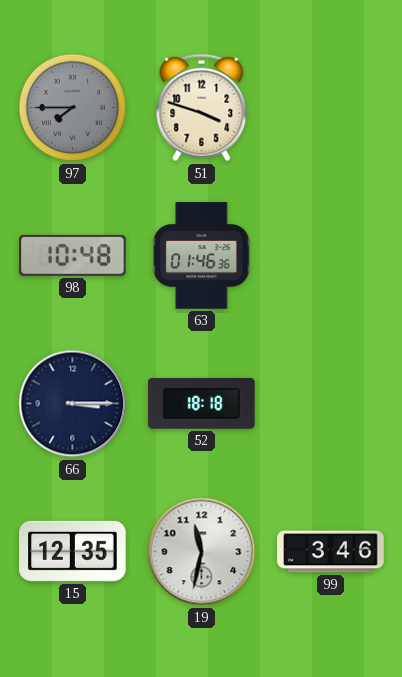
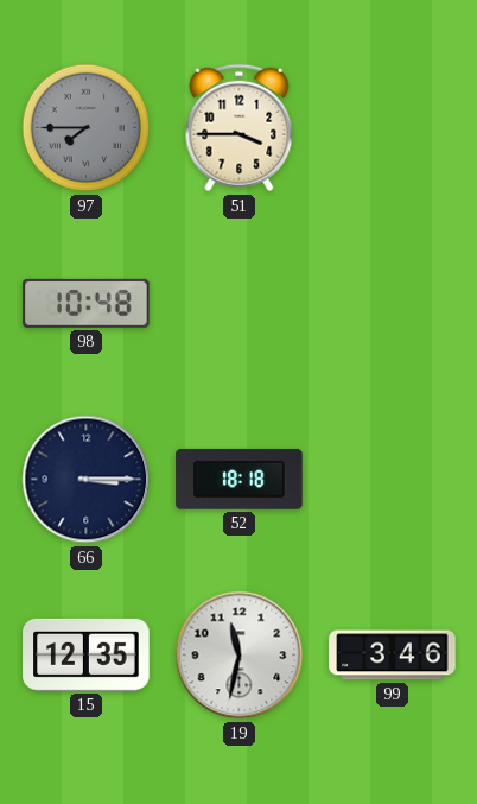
51: 3:48 -> 3:45
63: 01:46 -> none
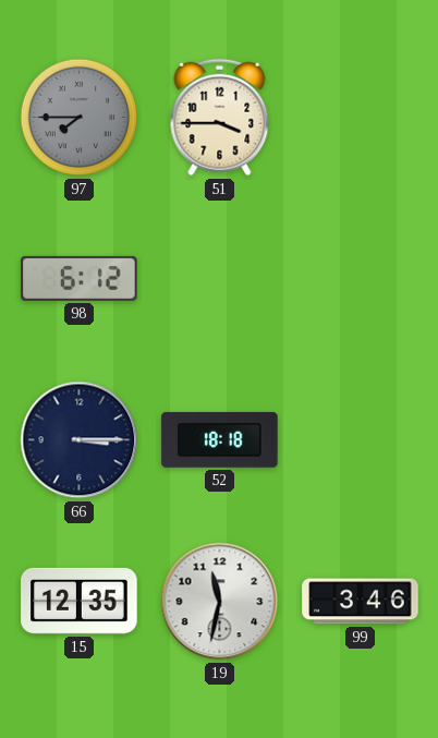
98: 10:48 -> 6:12
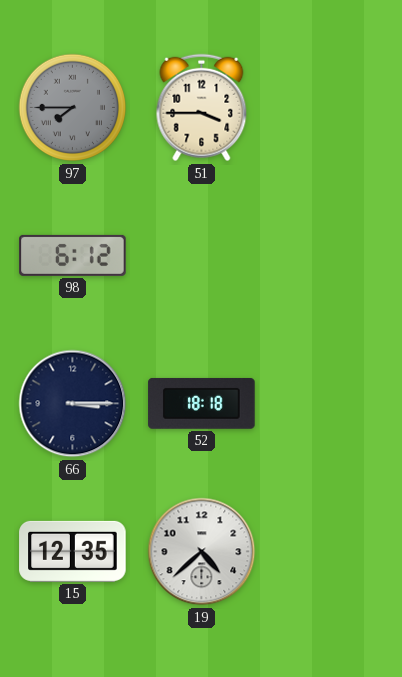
19: 11:32 -> 4:38
99: 3:46 -> none
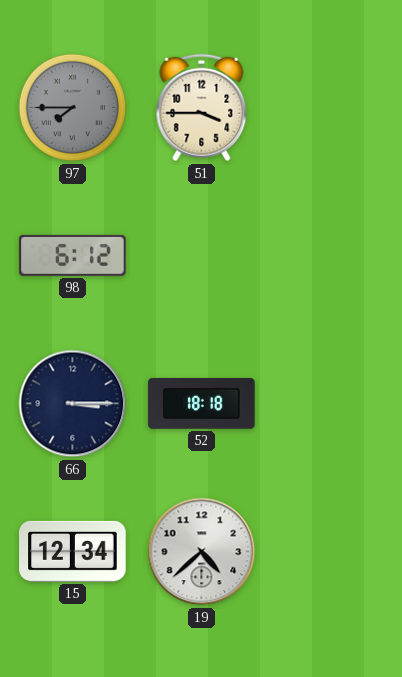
15: 12:35 -> 12:34
